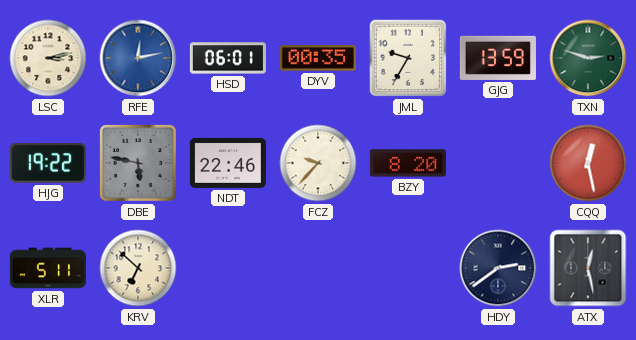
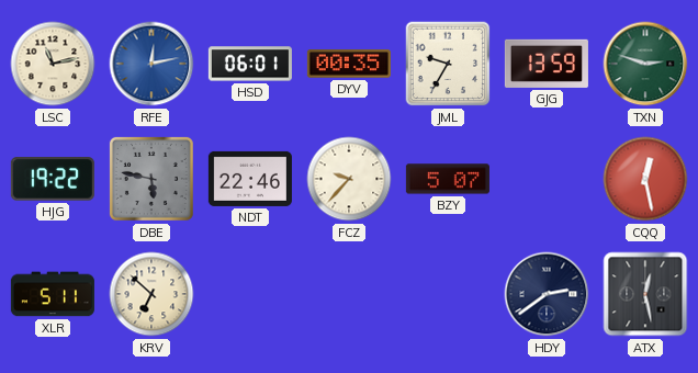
LSC: 3:13 -> 11:13
BZY: 8:20 -> 5:07
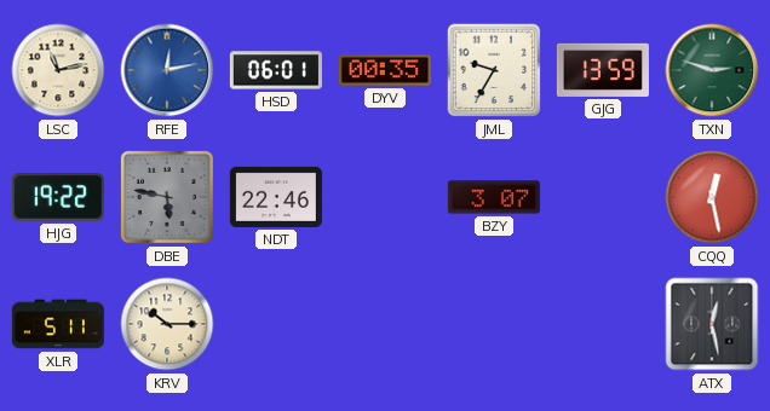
FCZ: 9:37 -> none
BZY: 5:07 -> 3:07
KRV: 6:52 -> 10:15
HDY: 2:39 -> none
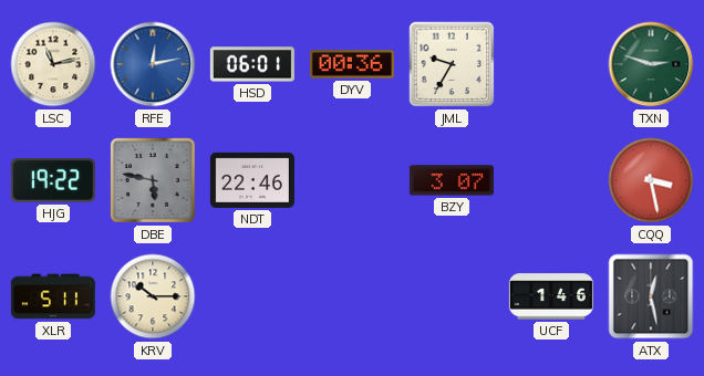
DYV: 00:35 -> 00:36
GJG: 13:59 -> none
CQQ: 12:28 -> 3:28
UCF: none -> 1:46
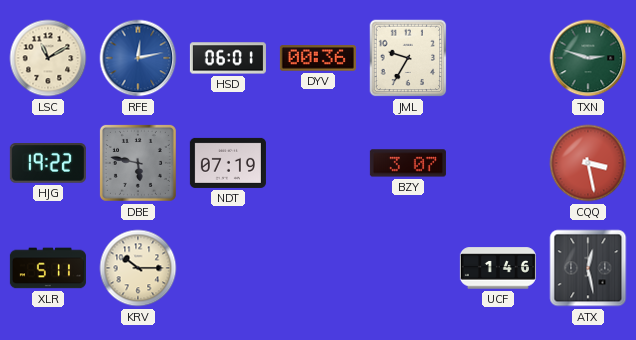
LSC: 11:13 -> 11:10
NDT: 22:46 -> 07:19
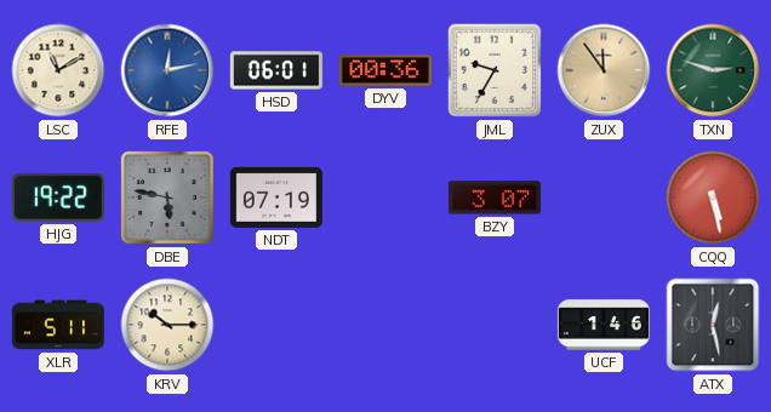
ZUX: none -> 11:54
CQQ: 3:28 -> 5:28
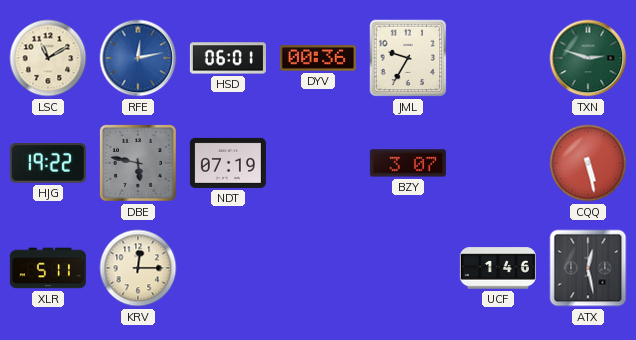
ZUX: 11:54 -> none
KRV: 10:15 -> 12:15
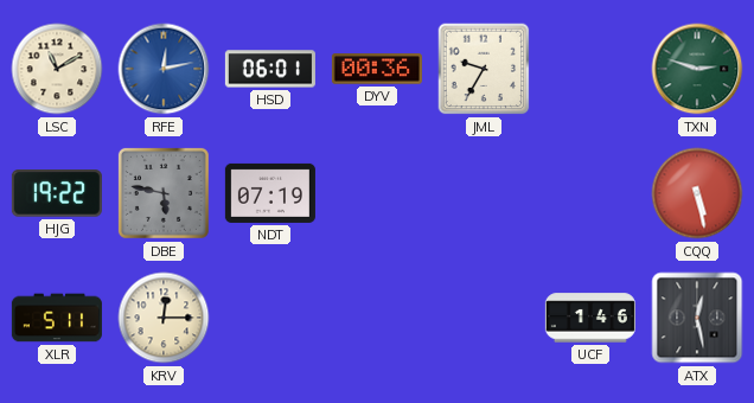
BZY: 3:07 -> none
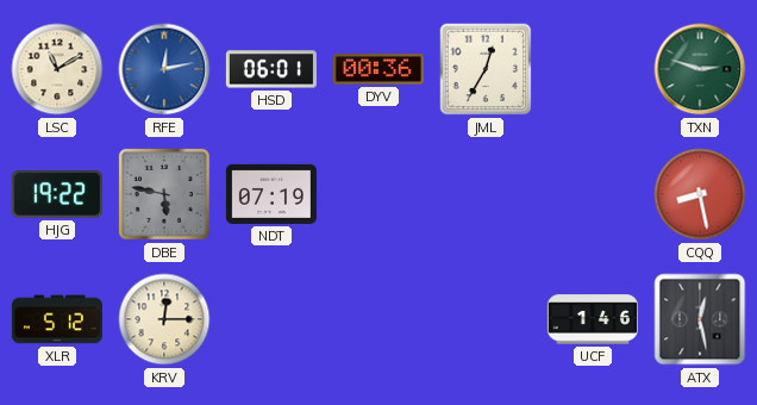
JML: 9:35 -> 12:35
CQQ: 5:28 -> 8:28
XLR: 5:11 -> 5:12
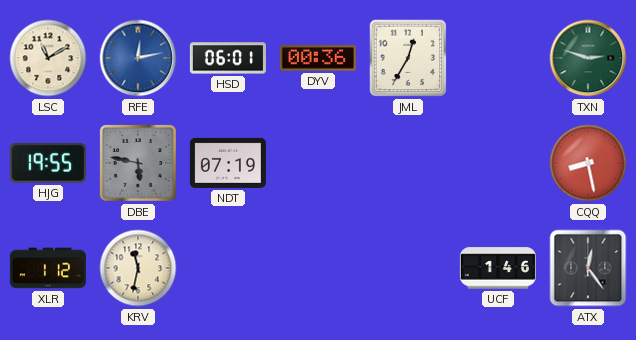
HJG: 19:22 -> 19:55
XLR: 5:12 -> 1:12
KRV: 12:15 -> 11:32
ATX: 12:28 -> 12:24
